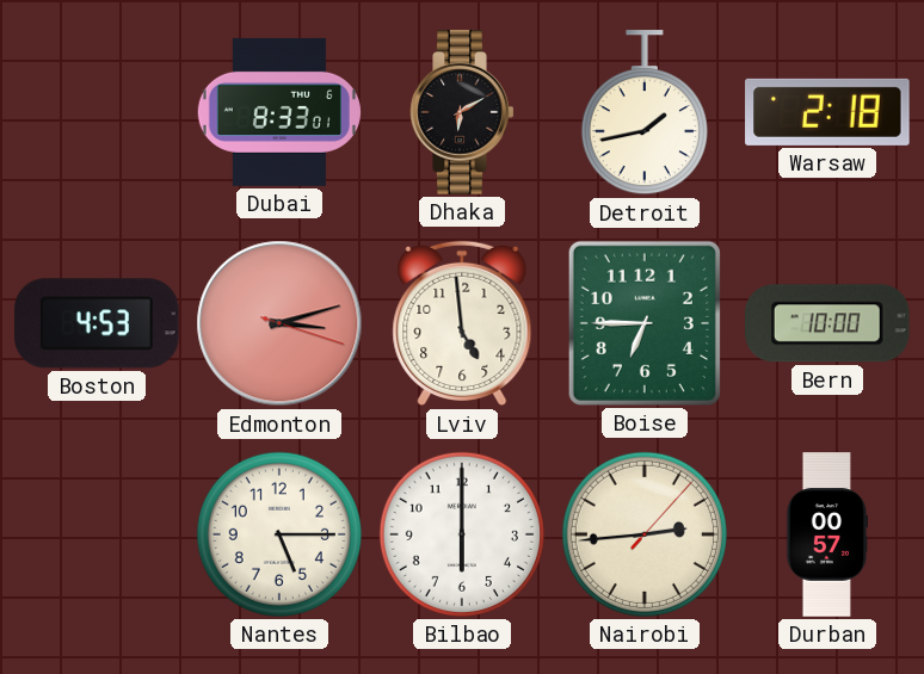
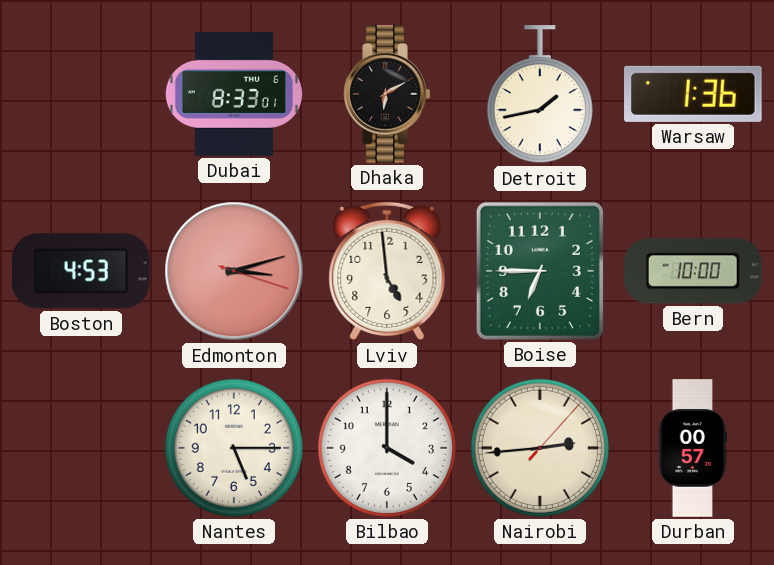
Warsaw: 2:18 -> 1:36
Bilbao: 6:00 -> 4:00
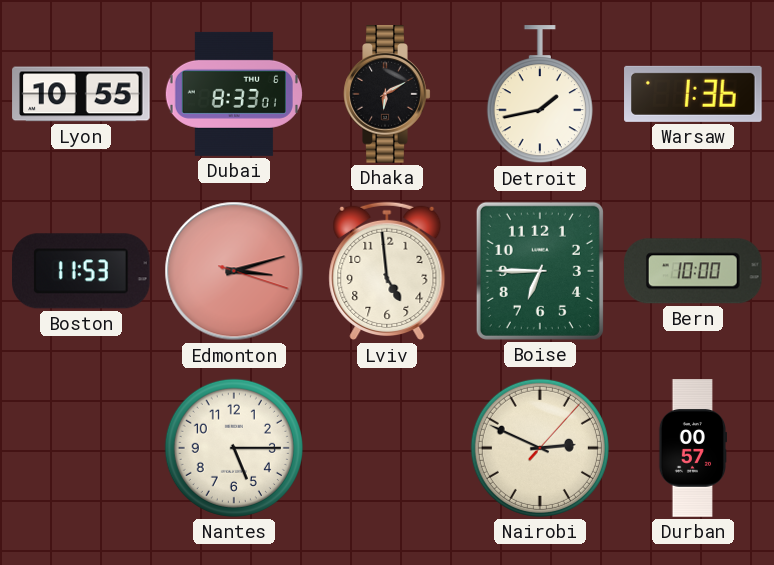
Lyon: none -> 10:55
Boston: 4:53 -> 11:53
Bilbao: 4:00 -> none
Nairobi: 2:44 -> 2:49
